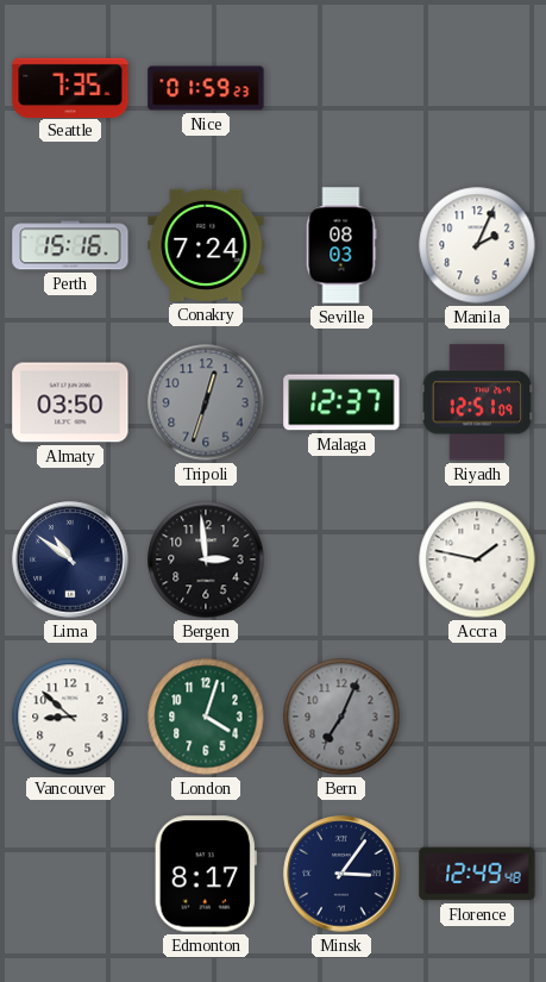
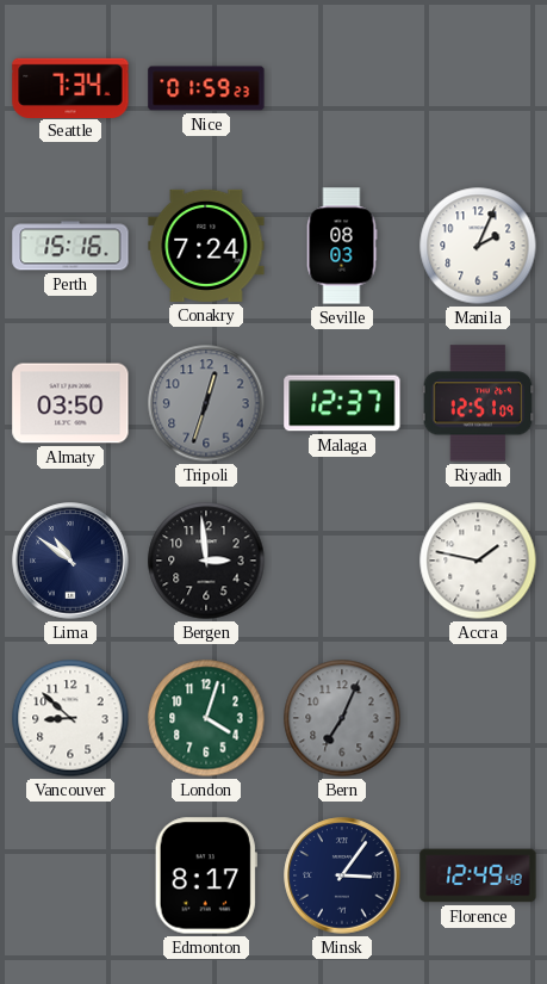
Seattle: 7:35 -> 7:34
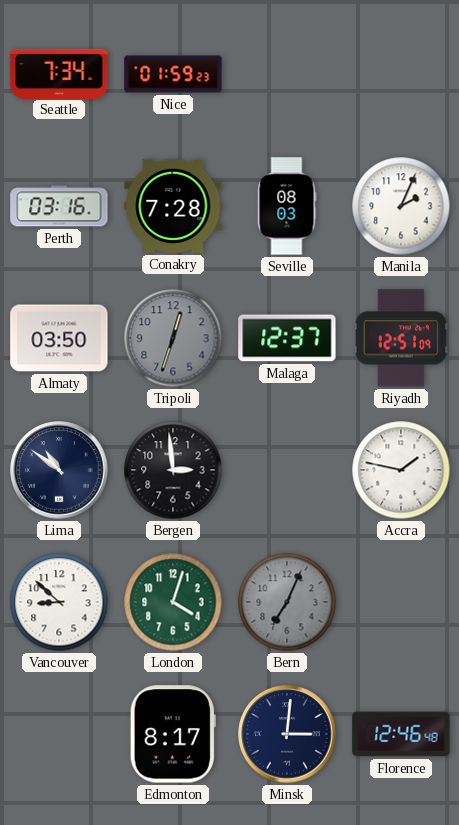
Perth: 15:16 -> 03:16
Conakry: 7:24 -> 7:28
Minsk: 3:06 -> 3:01
Florence: 12:49 -> 12:46
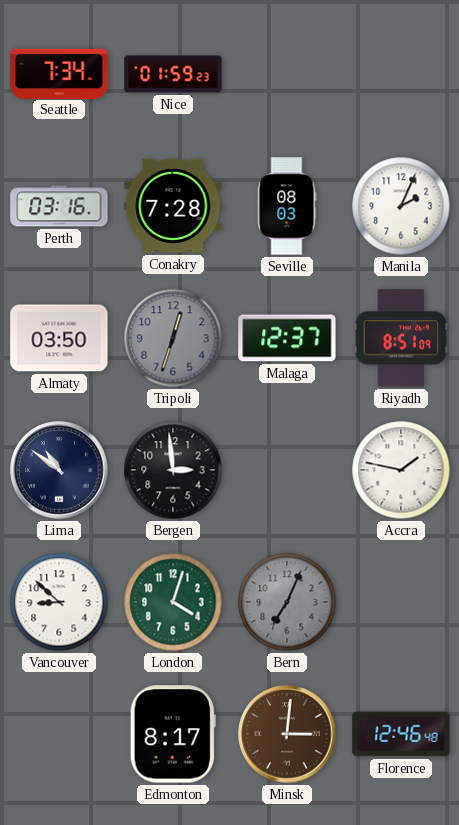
Riyadh: 12:51 -> 8:51
Minsk dial: navy -> brown
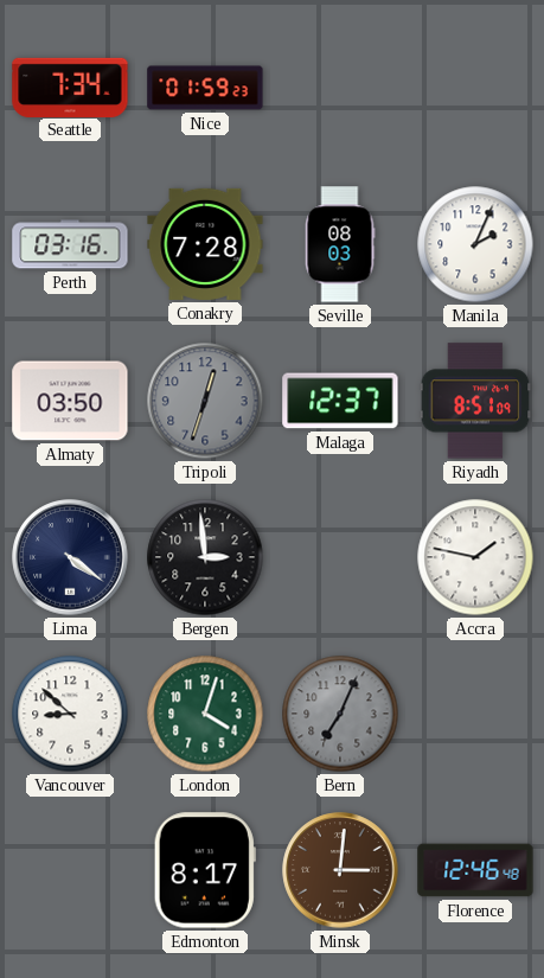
Lima: 10:51 -> 4:21
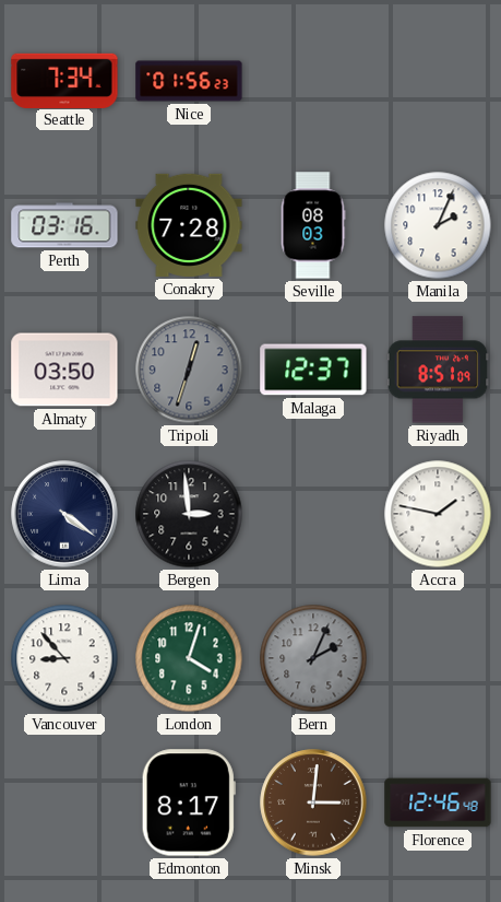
Nice: 01:59 -> 01:56
Vancouver: 8:52 -> 8:53
Bern: 7:04 -> 2:04
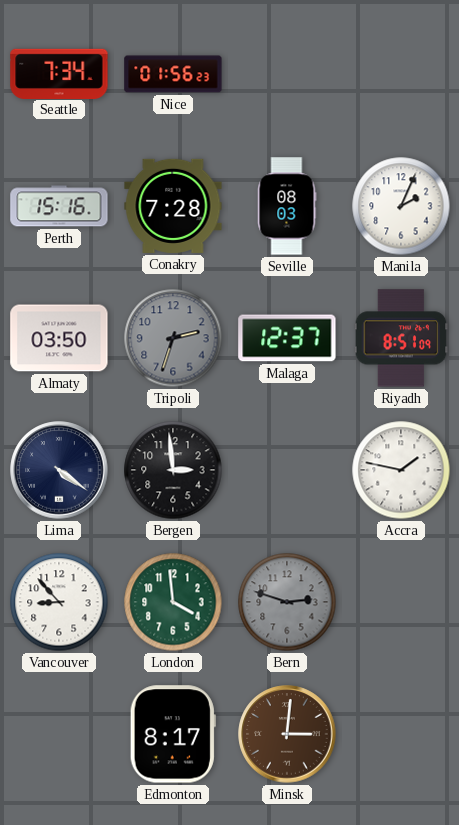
Perth: 03:16 -> 15:16
Tripoli: 12:33 -> 2:33
London: 4:03 -> 3:59
Bern: 2:04 -> 2:48
Florence: 12:46 -> none
